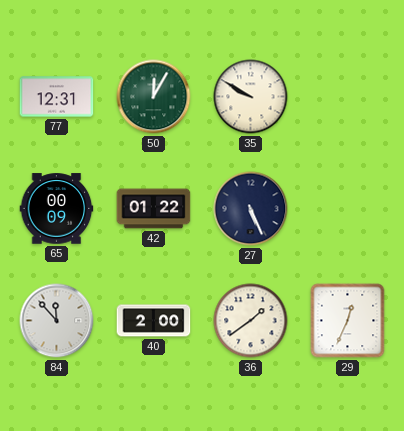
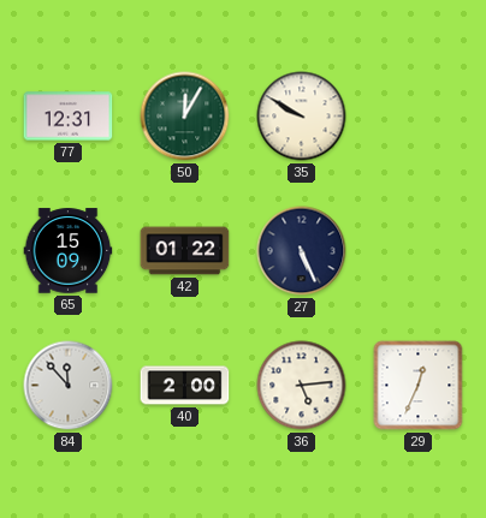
65: 00:09 -> 15:09
36: 1:39 -> 5:14
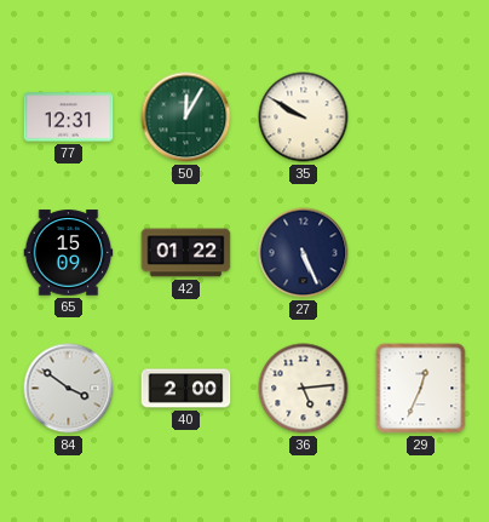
84: 11:53 -> 3:51
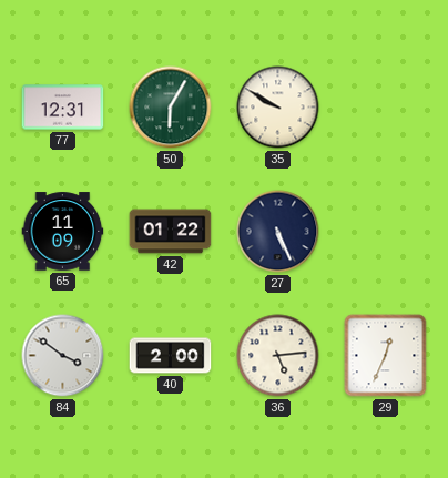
50: 12:05 -> 6:05
65: 15:09 -> 11:09
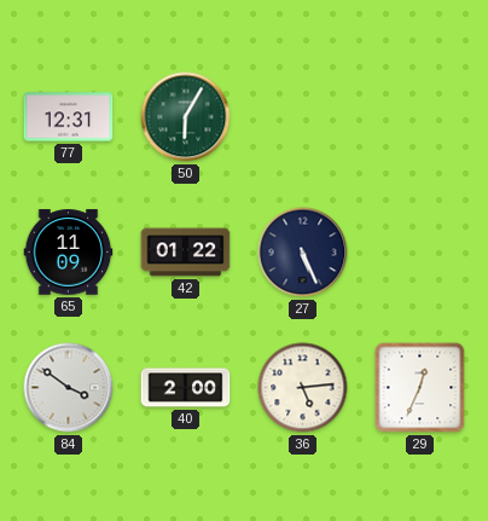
35: 9:50 -> none
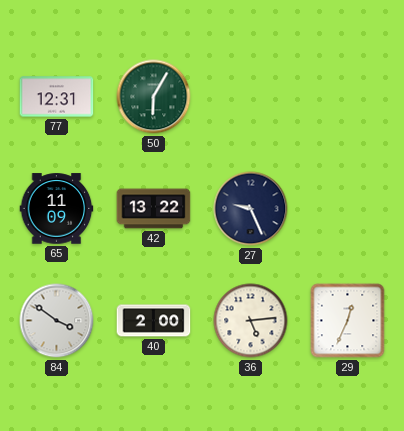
42: 01:22 -> 13:22
27: 5:26 -> 9:26
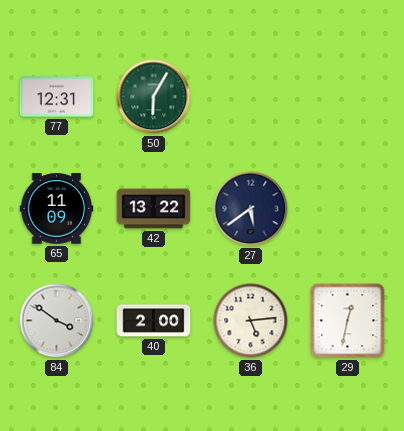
27: 9:26 -> 5:39
29: 12:34 -> 12:32
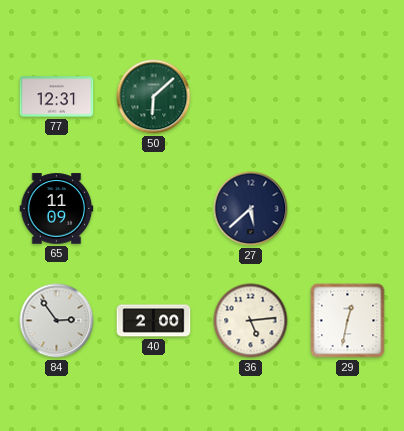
50: 6:05 -> 6:08
42: 13:22 -> none
27: 5:39 -> 5:38
84: 3:51 -> 2:54
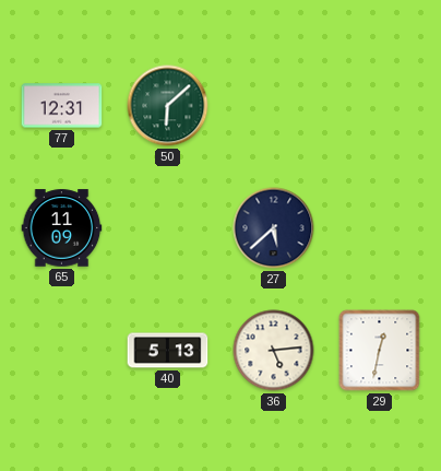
84: 2:54 -> none
40: 2:00 -> 5:13
